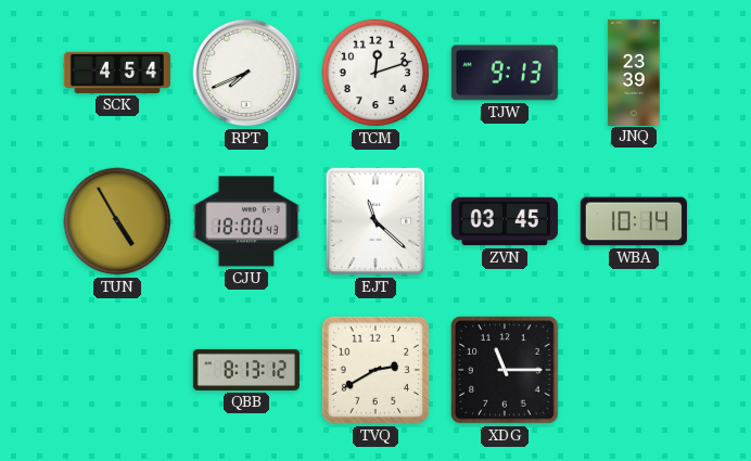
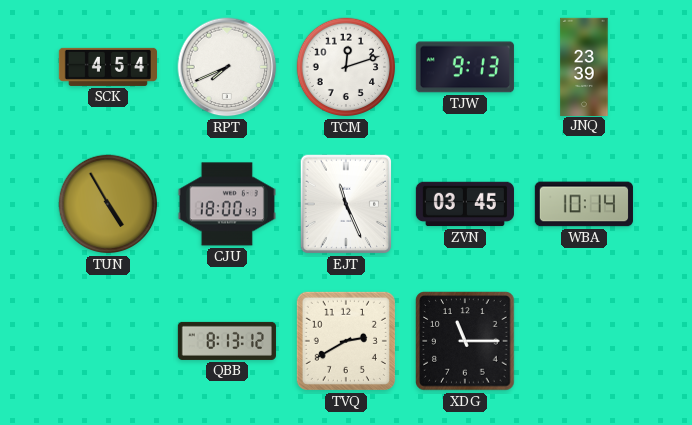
EJT: 11:22 -> 11:26
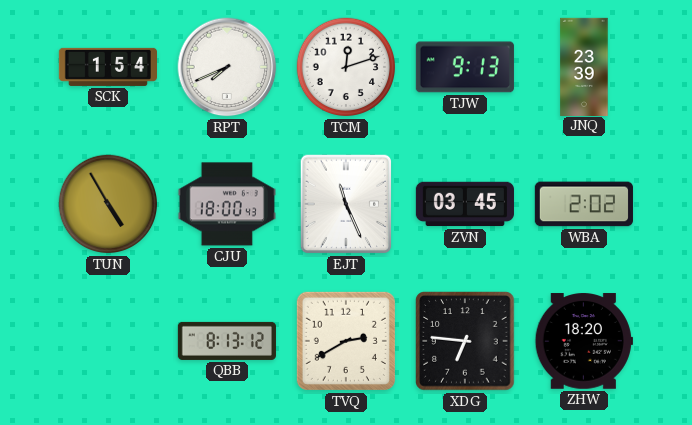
SCK: 4:54 -> 1:54
WBA: 10:14 -> 2:02
XDG: 11:15 -> 6:46
ZHW: none -> 18:20
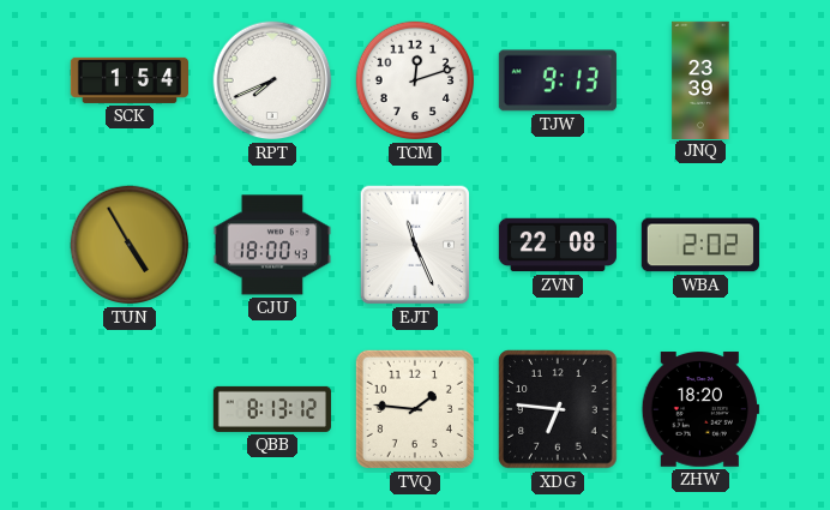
ZVN: 03:45 -> 22:08
TVQ: 2:40 -> 1:46
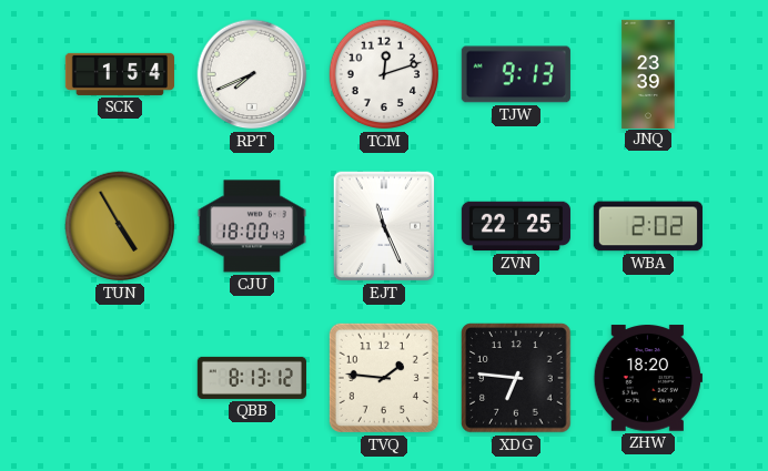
ZVN: 22:08 -> 22:25
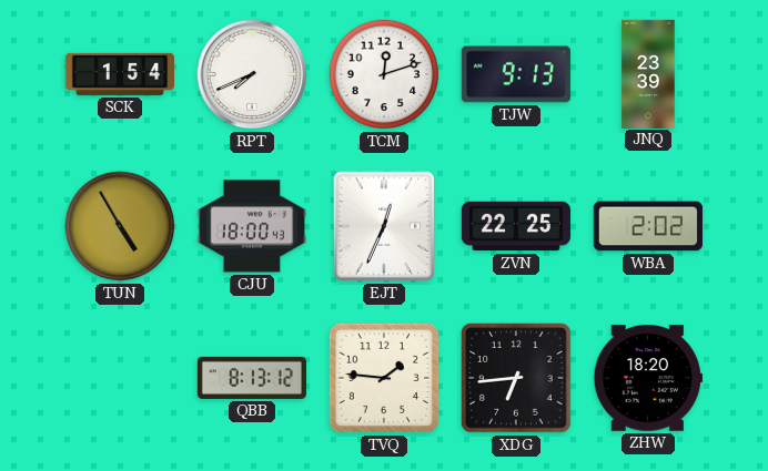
EJT: 11:26 -> 12:34
XDG: 6:46 -> 6:44
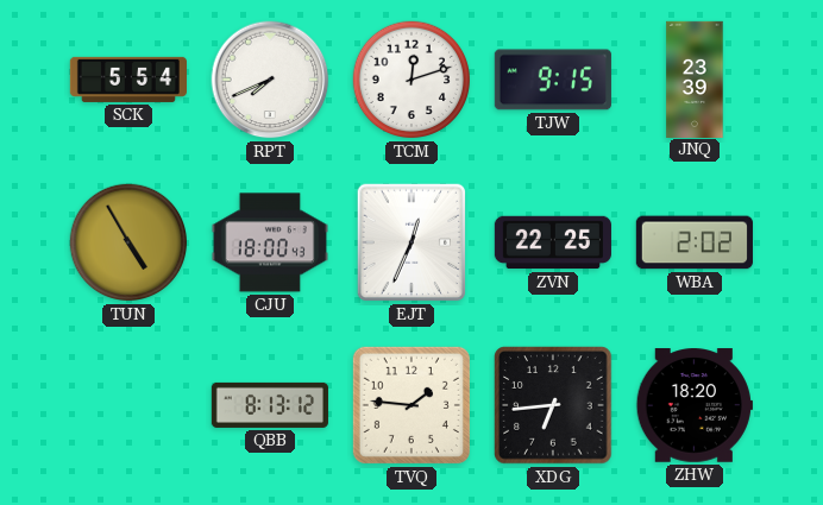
SCK: 1:54 -> 5:54
TJW: 9:13 -> 9:15
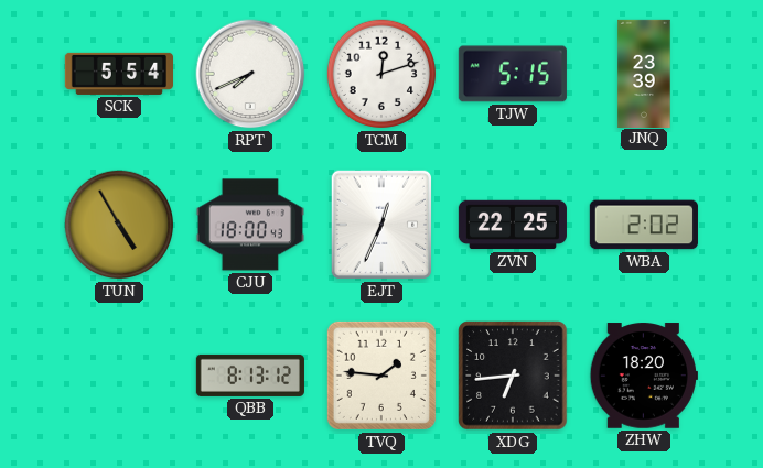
TJW: 9:15 -> 5:15
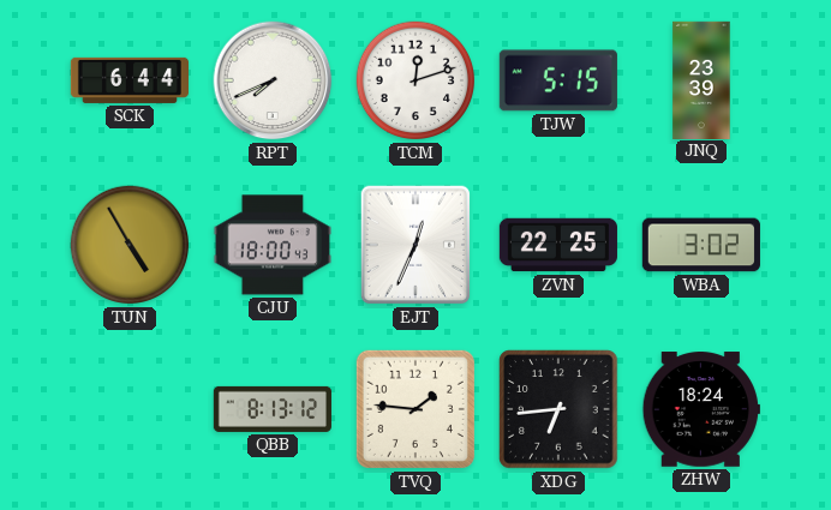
SCK: 5:54 -> 6:44
WBA: 2:02 -> 3:02
ZHW: 18:20 -> 18:24
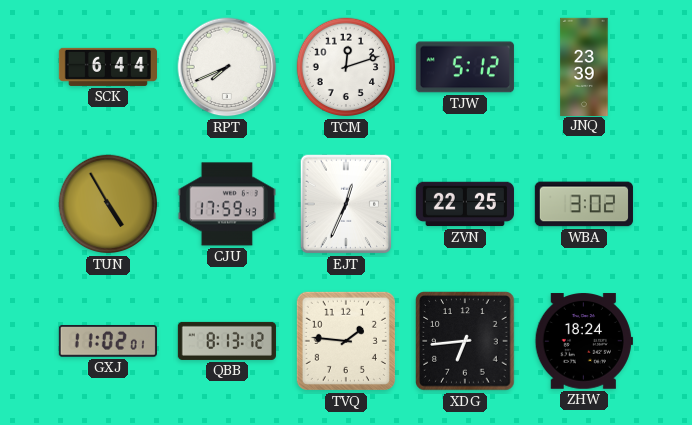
TJW: 5:15 -> 5:12
CJU: 18:00 -> 17:59
GXJ: none -> 11:02
